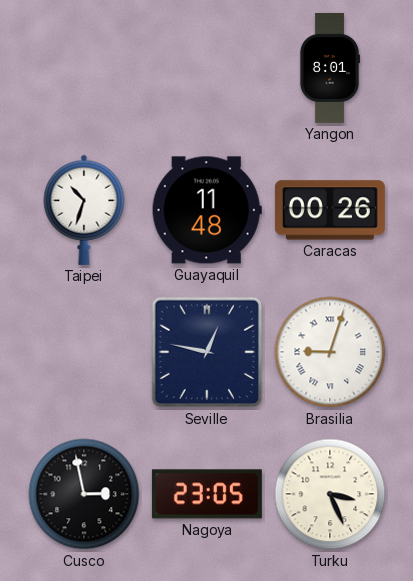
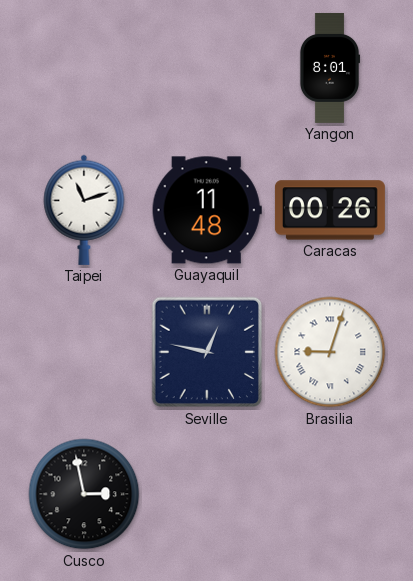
Taipei: 10:33 -> 11:12
Nagoya: 23:05 -> none
Turku: 3:26 -> none
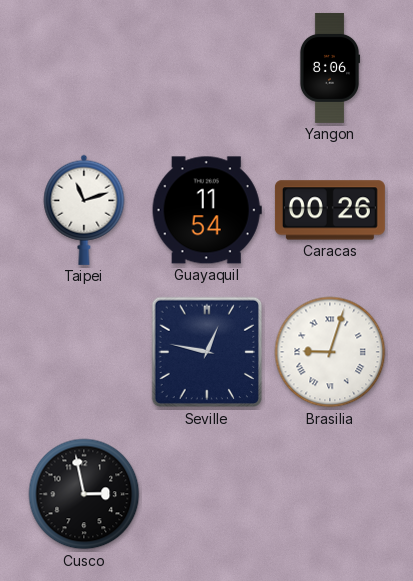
Yangon: 8:01 -> 8:06
Guayaquil: 11:48 -> 11:54
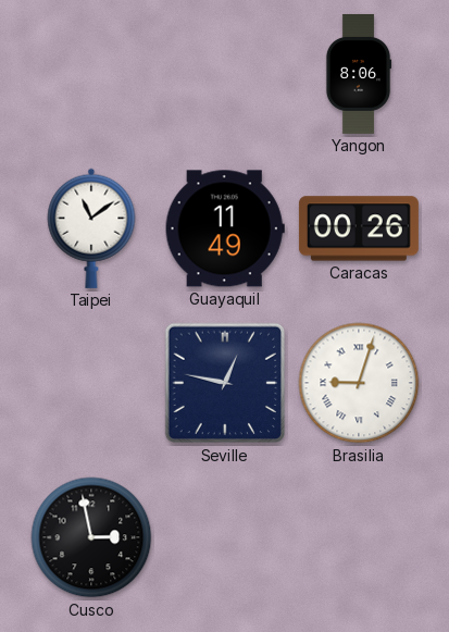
Taipei: 11:12 -> 11:09
Guayaquil: 11:54 -> 11:49
